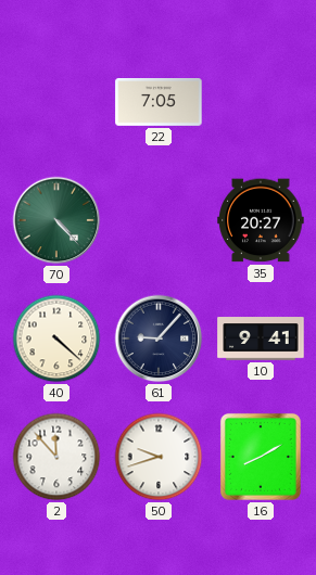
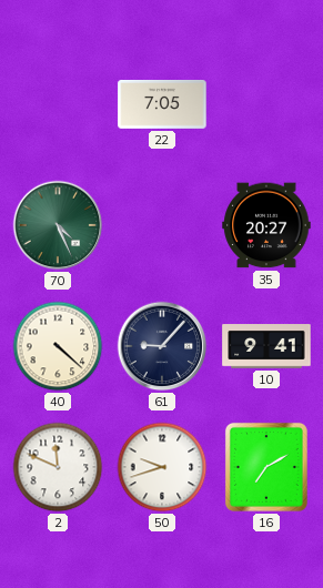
70: 4:23 -> 4:26
2: 11:53 -> 11:49
16: 8:10 -> 7:10
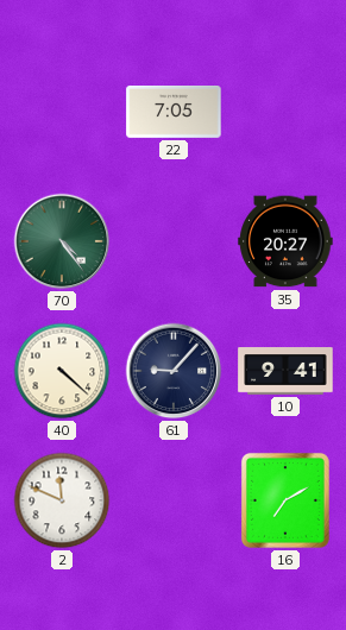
70: 4:26 -> 4:24
50: 9:42 -> none
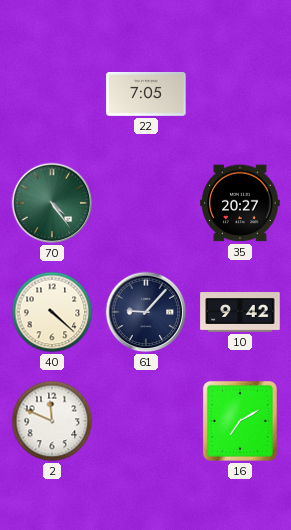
10: 9:41 -> 9:42
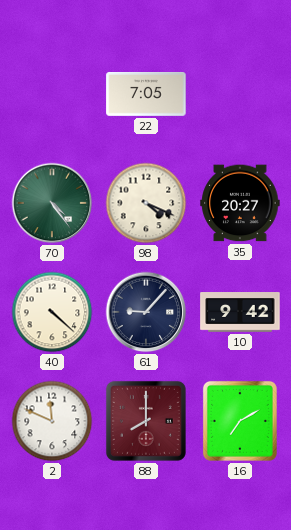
98: none -> 4:19
88: none -> 8:00
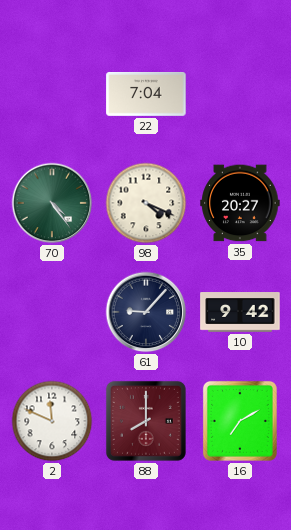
22: 7:05 -> 7:04
40: 4:22 -> none
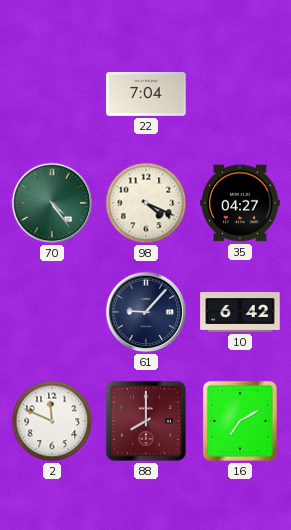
35: 20:27 -> 04:27
10: 9:42 -> 6:42
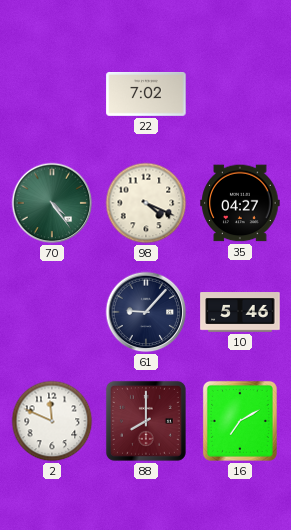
22: 7:04 -> 7:02
10: 6:42 -> 5:46
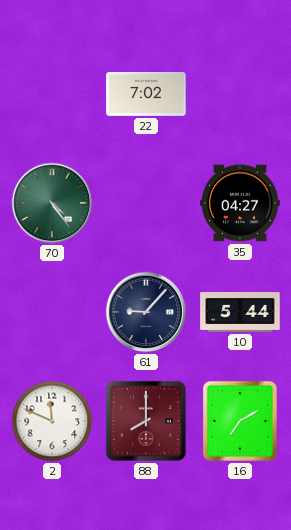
98: 4:19 -> none
10: 5:46 -> 5:44
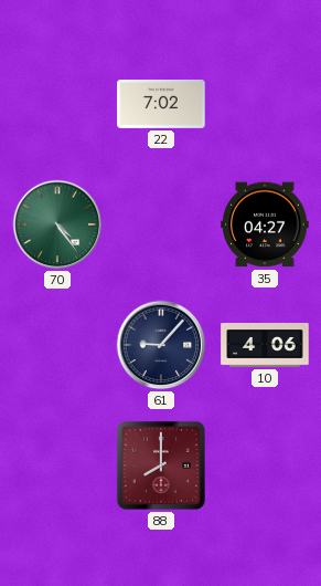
10: 5:44 -> 4:06
2: 11:49 -> none
16: 7:10 -> none
